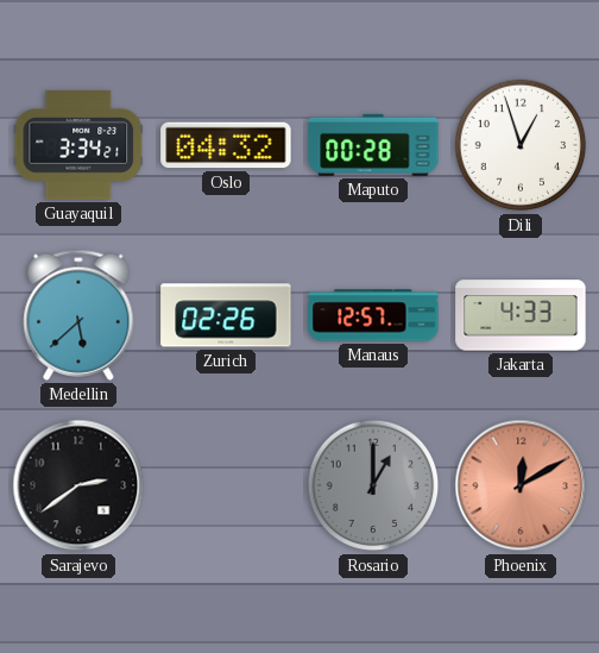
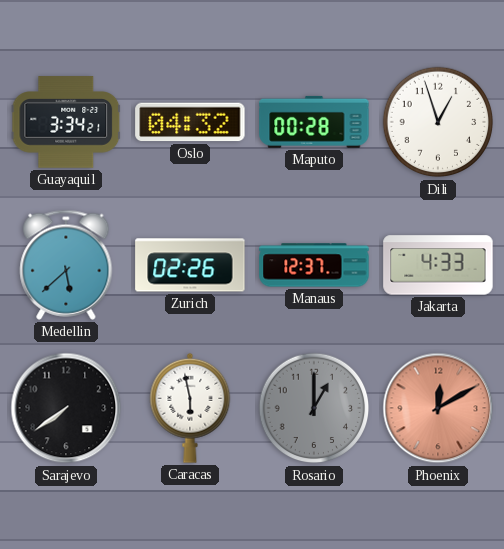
Manaus: 12:57 -> 12:37
Sarajevo: 2:39 -> 7:39
Caracas: none -> 5:58
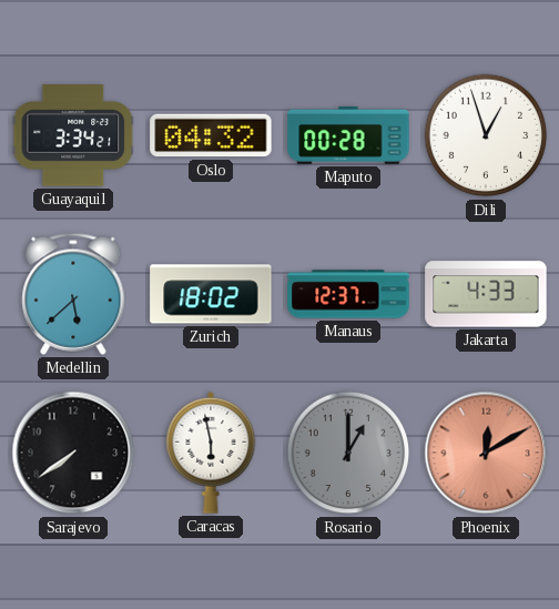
Zurich: 02:26 -> 18:02
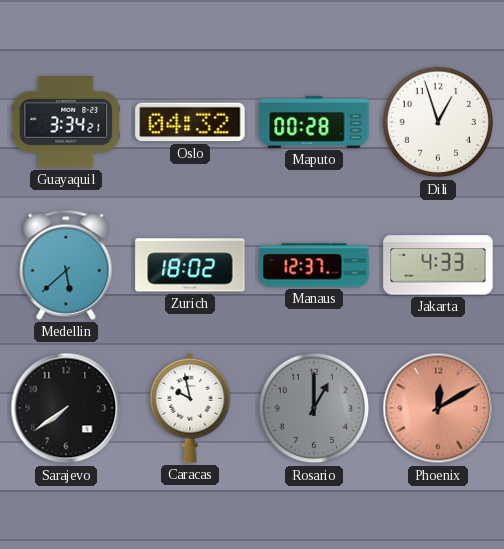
Caracas: 5:58 -> 9:58
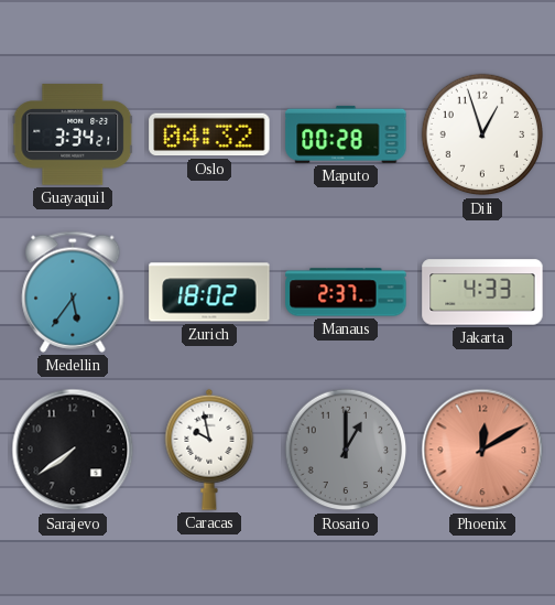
Medellin: 5:38 -> 5:36
Manaus: 12:37 -> 2:37
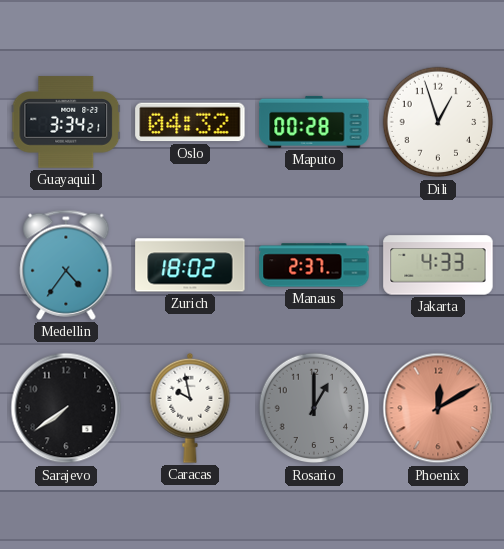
Medellin: 5:36 -> 4:36
